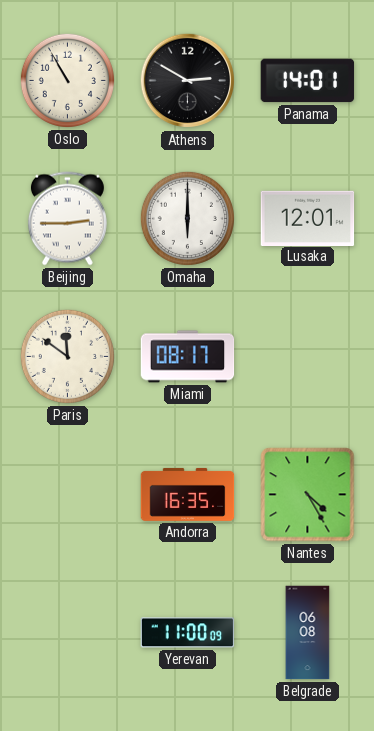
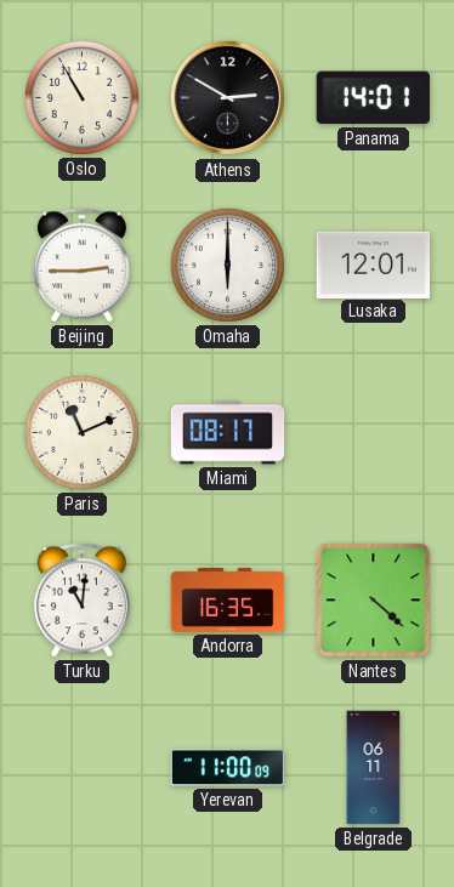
Paris: 11:51 -> 11:11
Turku: none -> 11:01
Nantes: 4:25 -> 4:22
Belgrade: 06:08 -> 06:11
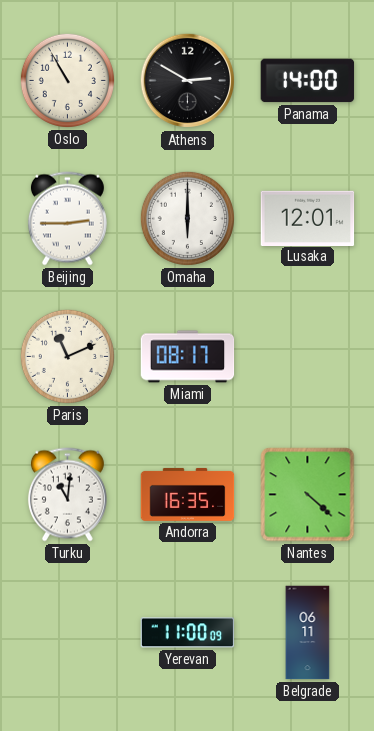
Panama: 14:01 -> 14:00
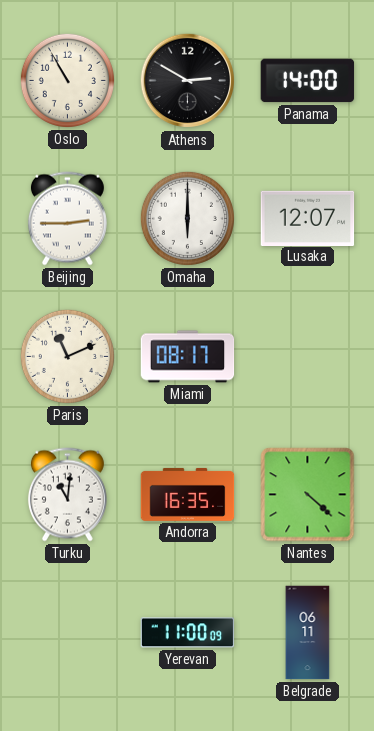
Lusaka: 12:01 -> 12:07
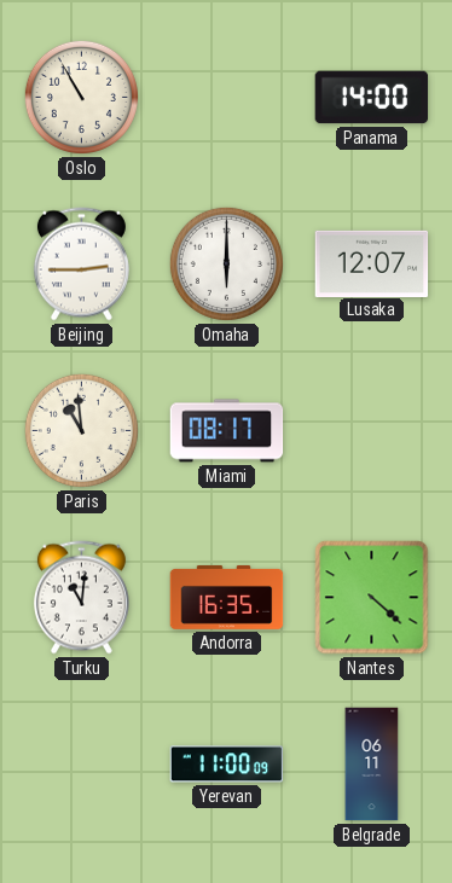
Athens: 2:50 -> none
Paris: 11:11 -> 10:59
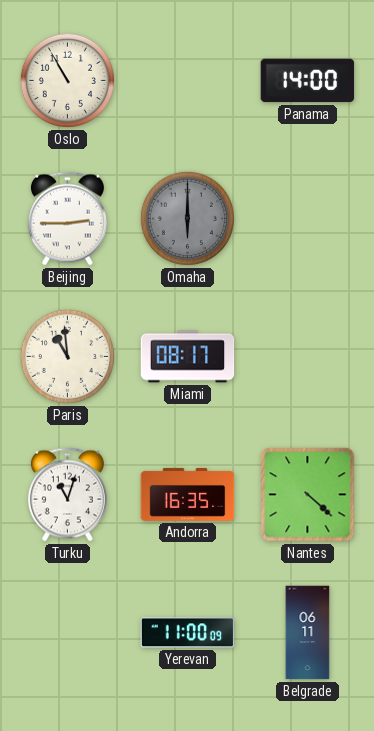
Omaha dial: white -> grey
Lusaka: 12:07 -> none
Turku: 11:01 -> 11:03
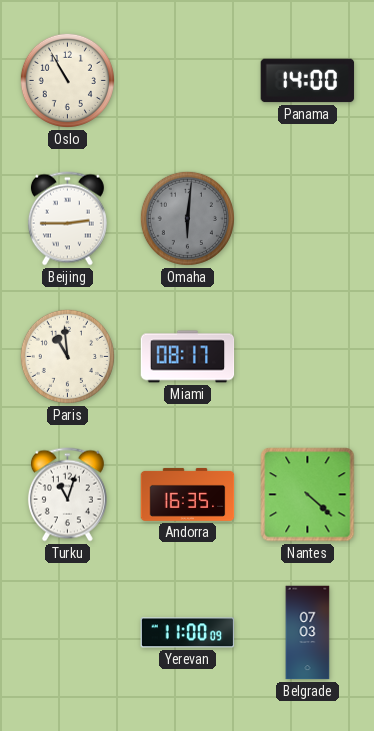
Omaha: 6:00 -> 6:01
Belgrade: 06:11 -> 07:03
